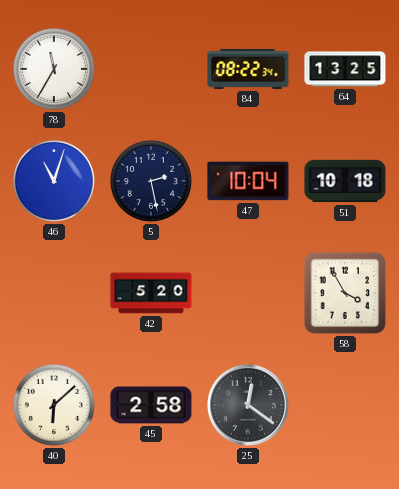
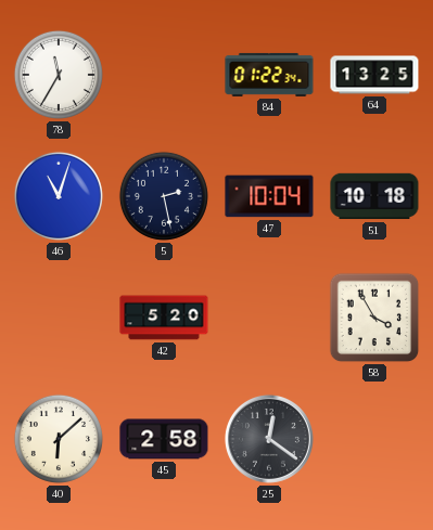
84: 08:22 -> 01:22
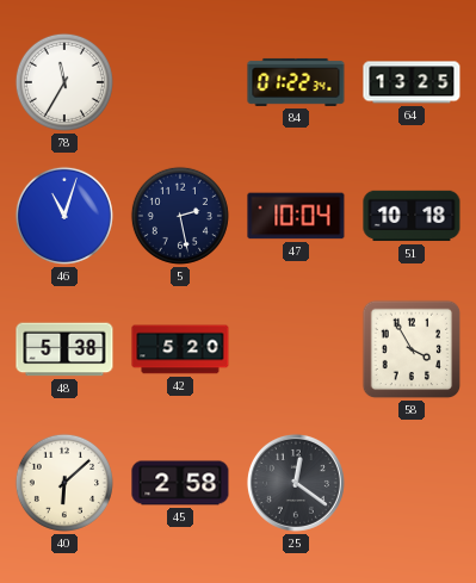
48: none -> 5:38
